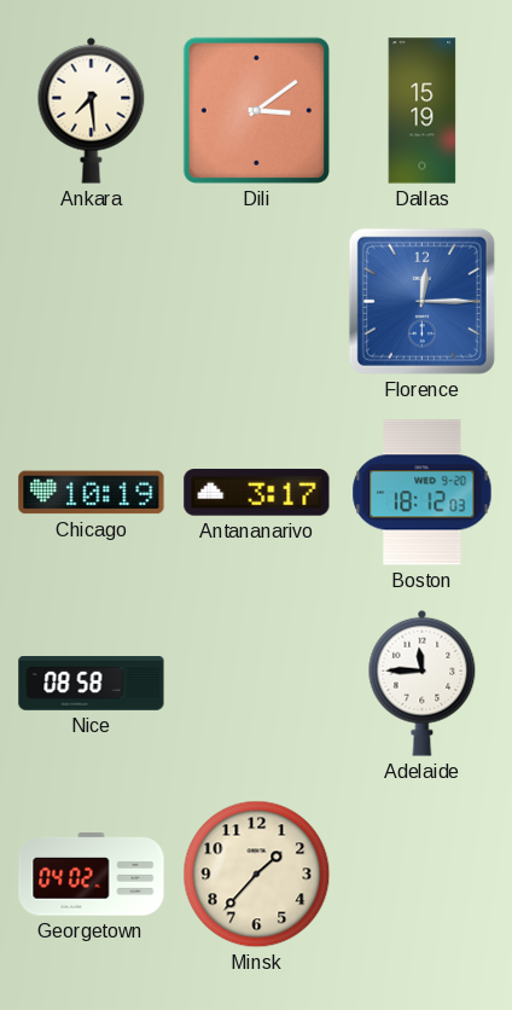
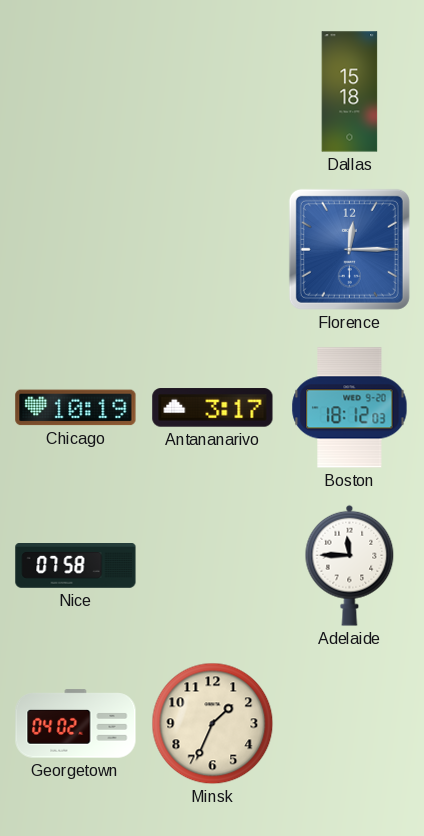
Ankara: 7:29 -> none
Dili: 3:09 -> none
Dallas: 15:19 -> 15:18
Nice: 08:58 -> 07:58
Minsk: 1:37 -> 1:34
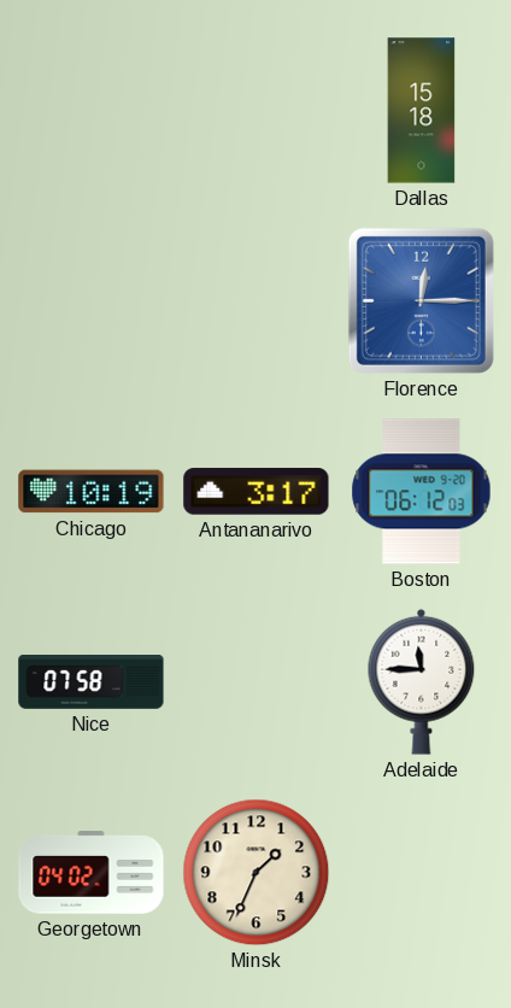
Boston: 18:12 -> 06:12
